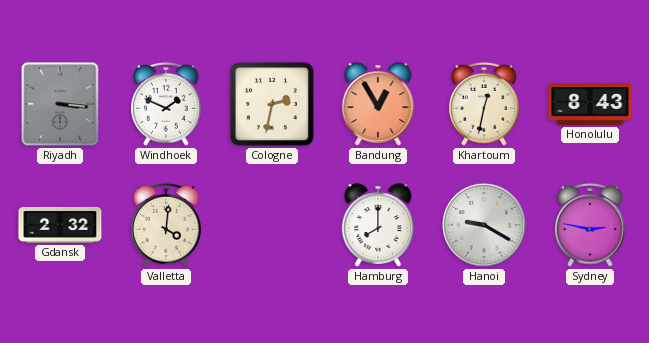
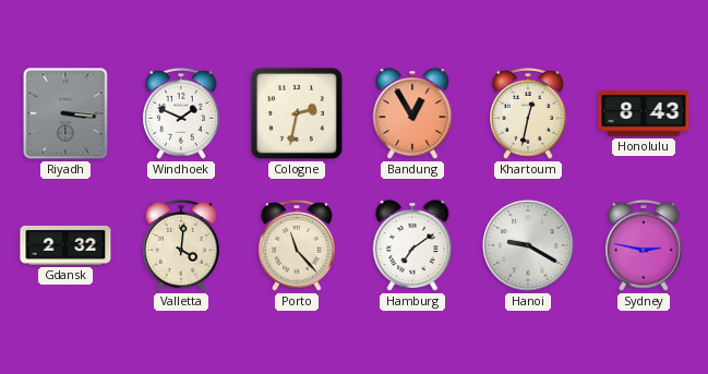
Porto: none -> 11:23
Hamburg: 8:00 -> 7:09
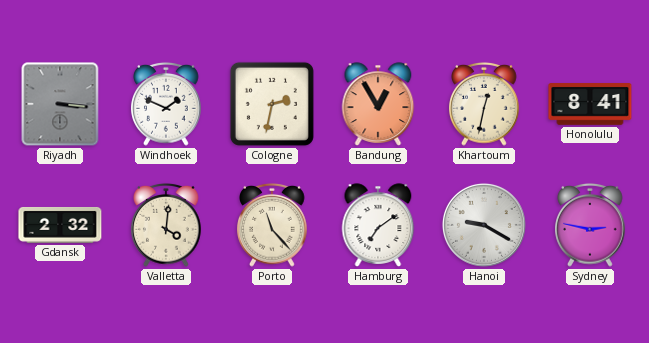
Honolulu: 8:43 -> 8:41
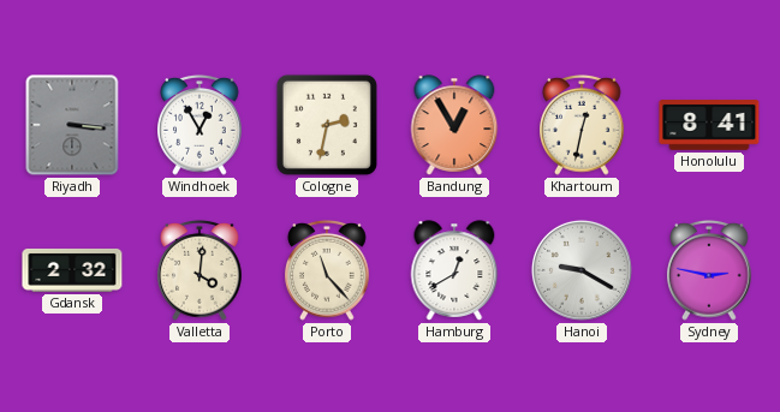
Windhoek: 1:49 -> 12:55
Hamburg: 7:09 -> 12:40
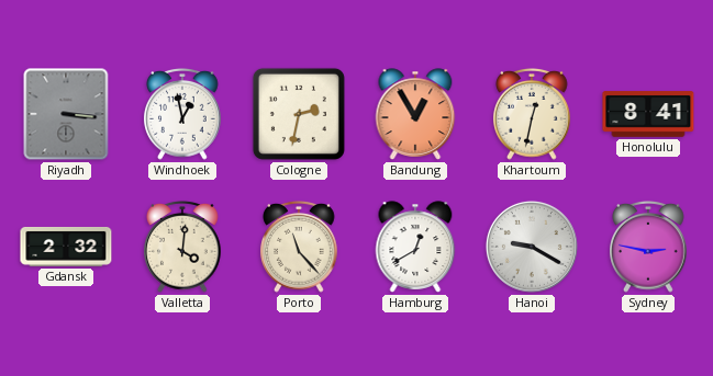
Windhoek: 12:55 -> 12:58
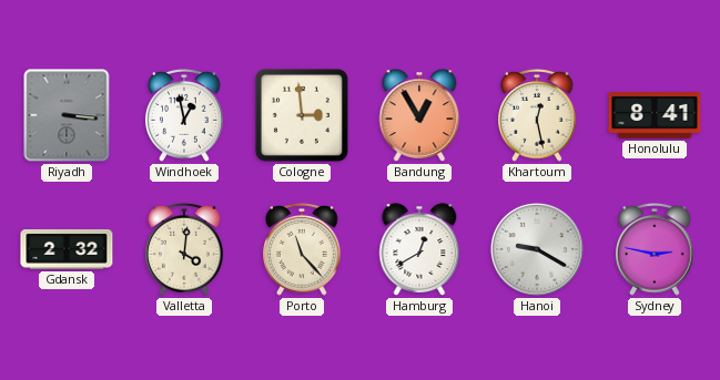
Cologne: 2:32 -> 2:59
Khartoum: 12:32 -> 12:28
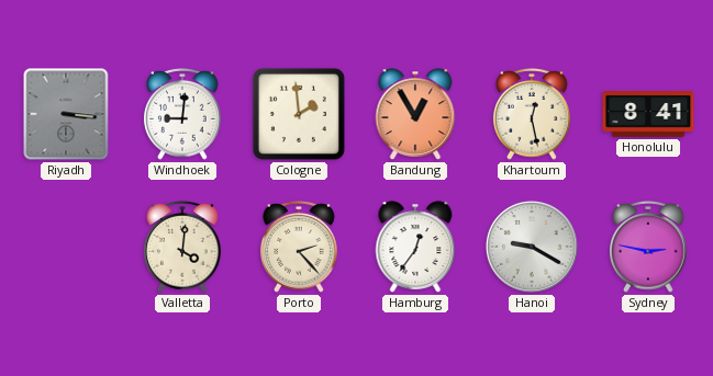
Windhoek: 12:58 -> 9:01
Cologne: 2:59 -> 1:59
Gdansk: 2:32 -> none
Porto: 11:23 -> 2:23
Hamburg: 12:40 -> 12:36
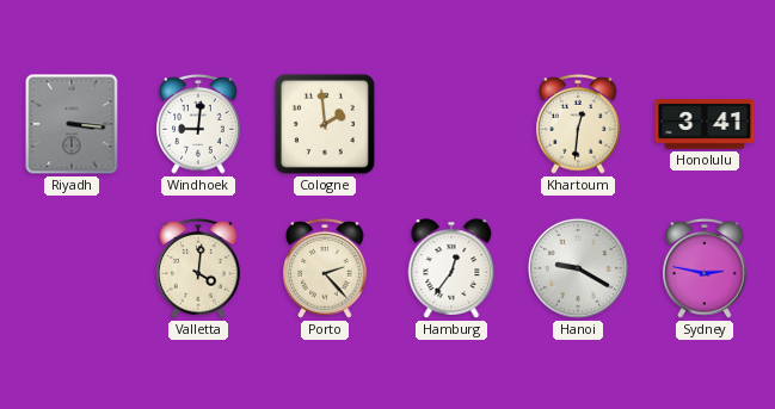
Bandung: 12:55 -> none
Khartoum: 12:28 -> 12:31
Honolulu: 8:41 -> 3:41
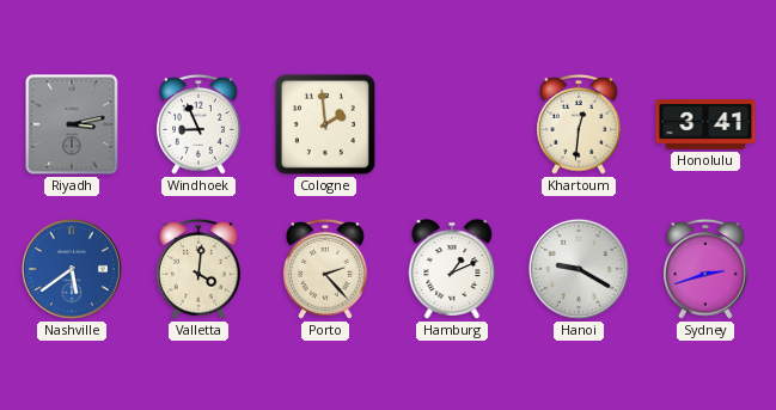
Riyadh: 3:16 -> 3:13
Windhoek: 9:01 -> 8:56
Nashville: none -> 5:39
Hamburg: 12:36 -> 1:11
Sydney: 2:47 -> 2:42
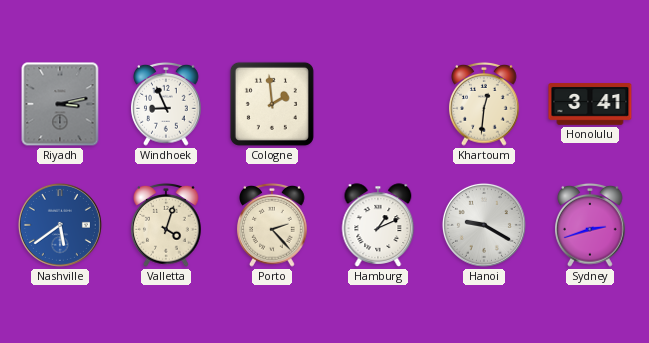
Valletta: 4:01 -> 4:03
